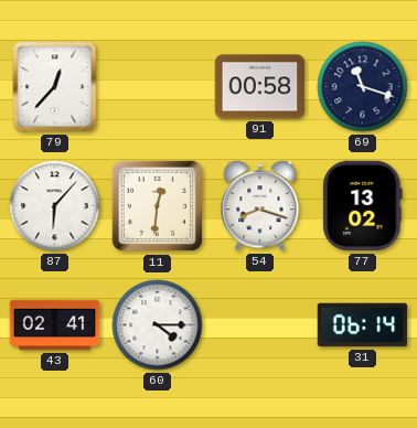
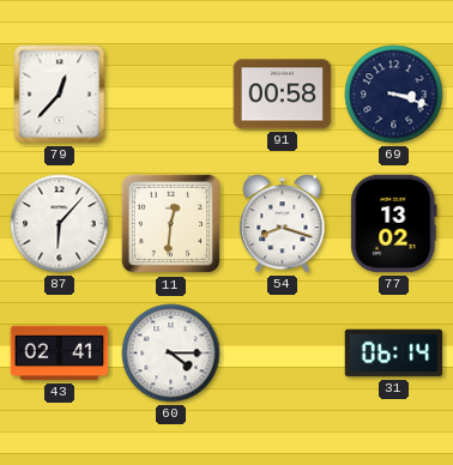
69: 11:18 -> 3:18
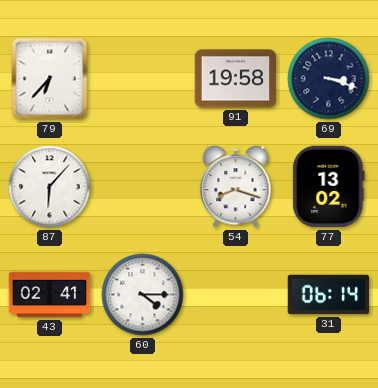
79: 12:37 -> 6:37
91: 00:58 -> 19:58
11: 12:31 -> none
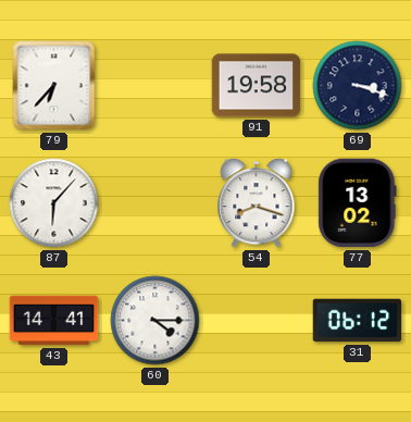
43: 02:41 -> 14:41
31: 06:14 -> 06:12
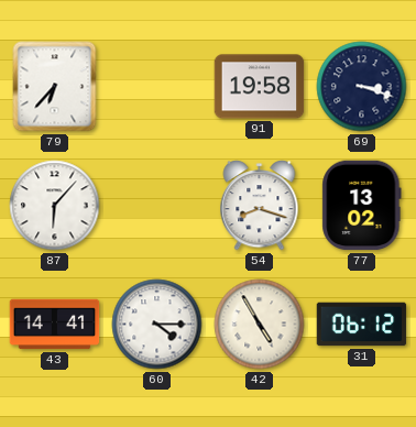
42: none -> 4:55
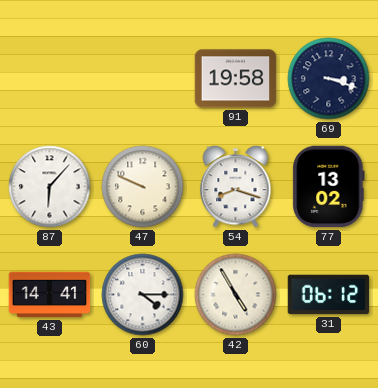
79: 6:37 -> none
47: none -> 9:49
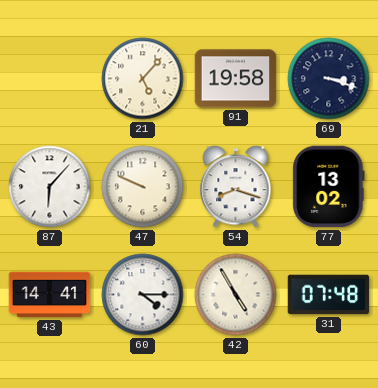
21: none -> 5:07
31: 06:12 -> 07:48
